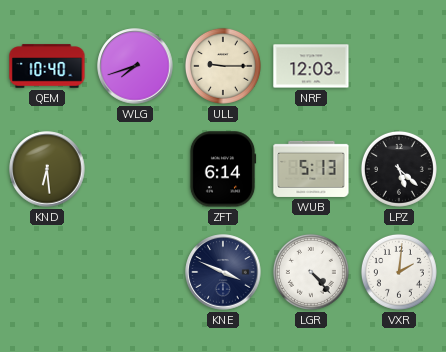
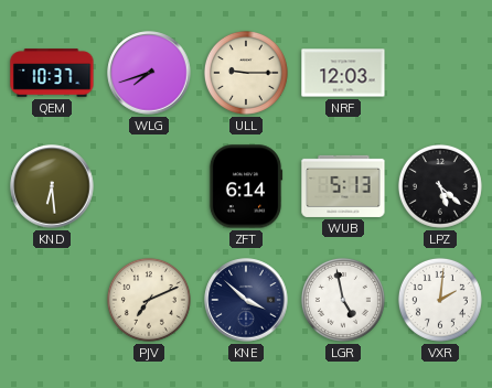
QEM: 10:40 -> 10:37
PJV: none -> 7:11
KNE: 3:49 -> 3:52
LGR: 4:23 -> 4:58
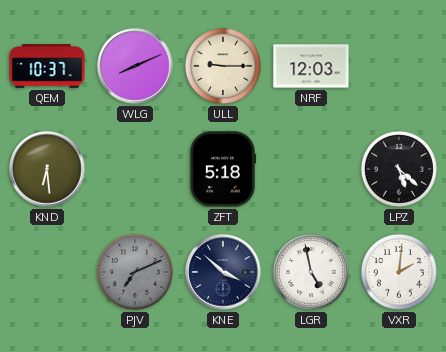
WLG: 7:42 -> 8:11
ZFT: 6:14 -> 5:18
WUB: 5:13 -> none
PJV dial: cream -> grey
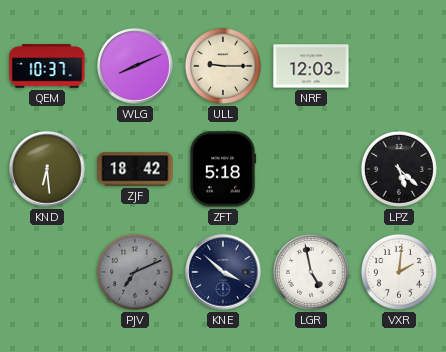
ZJF: none -> 18:42
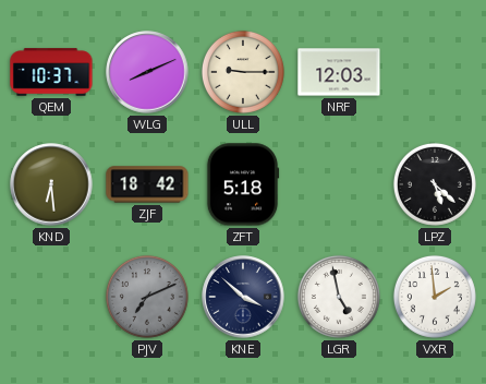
VXR: 2:01 -> 1:59
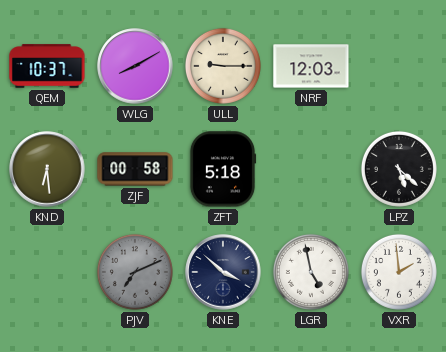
WLG: 8:11 -> 8:10
ZJF: 18:42 -> 00:58
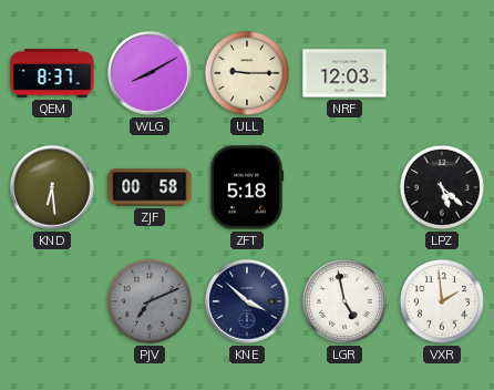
QEM: 10:37 -> 8:37
